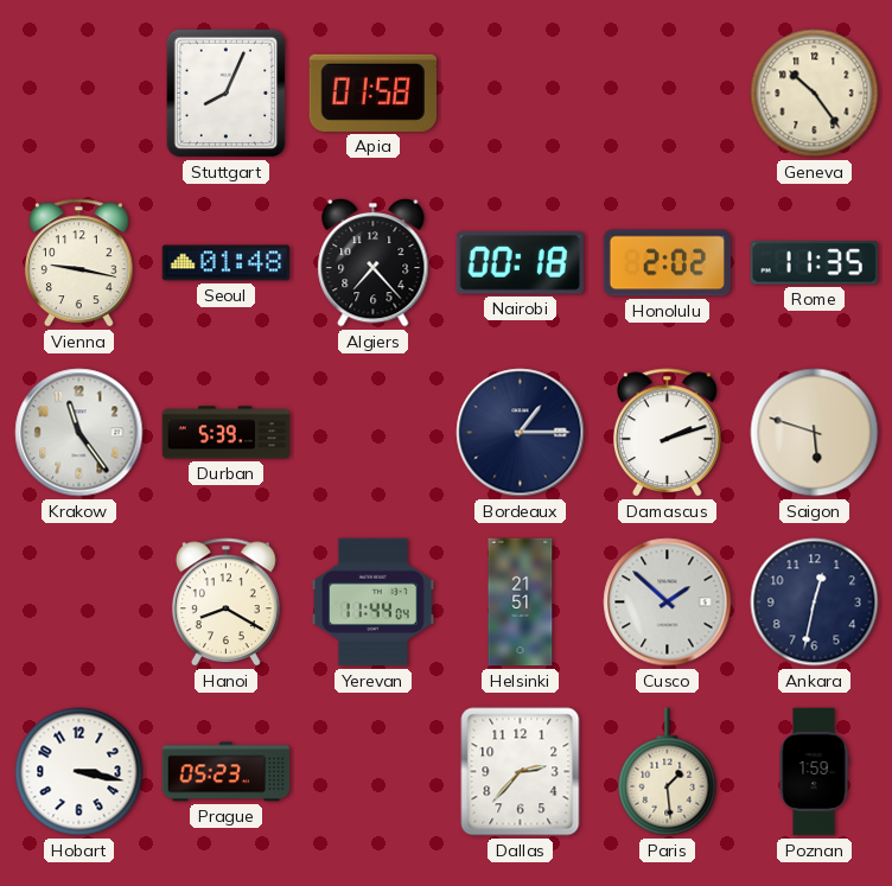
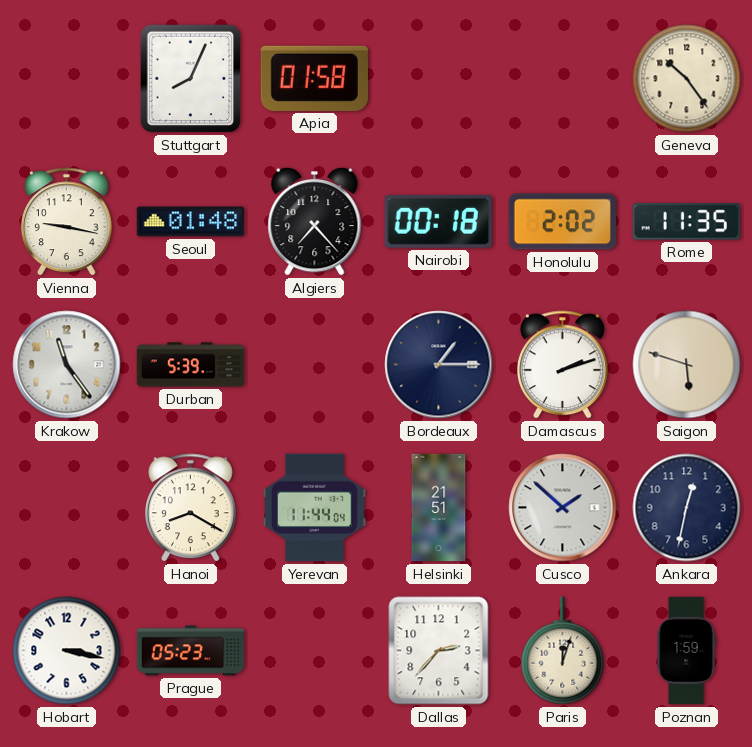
Paris: 1:29 -> 12:03
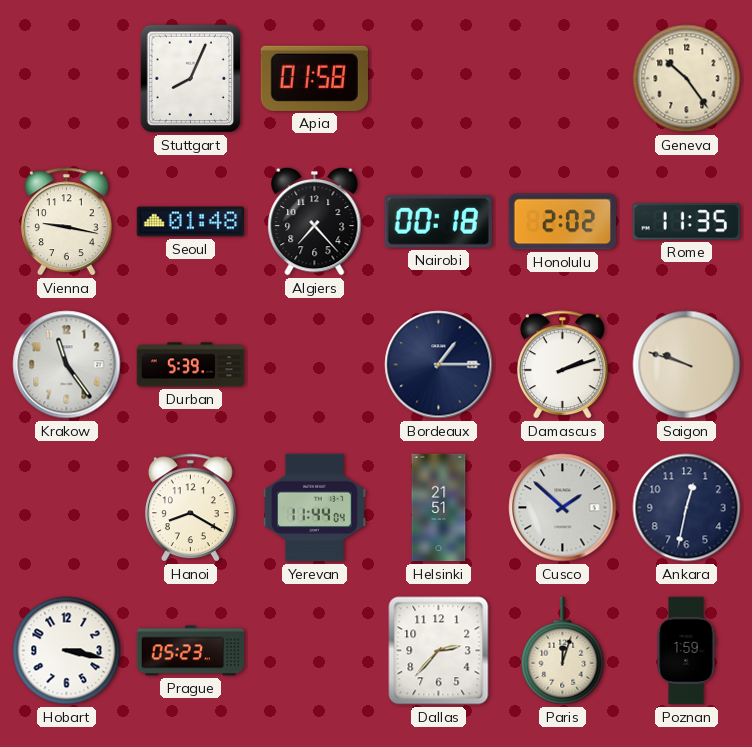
Saigon: 5:48 -> 9:48
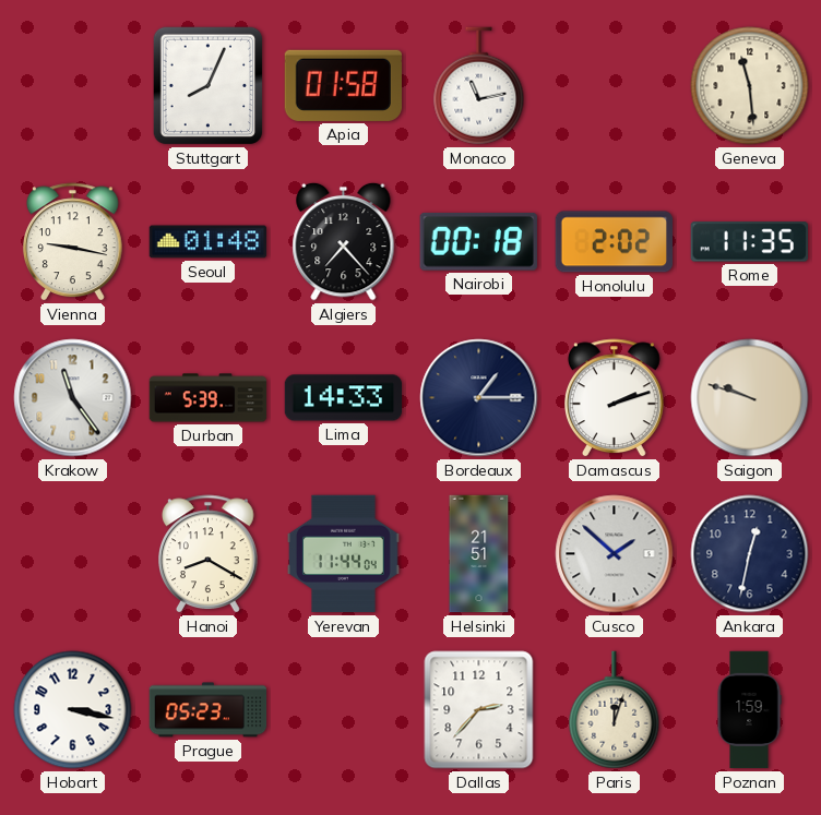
Monaco: none -> 11:13
Geneva: 10:24 -> 11:29
Lima: none -> 14:33
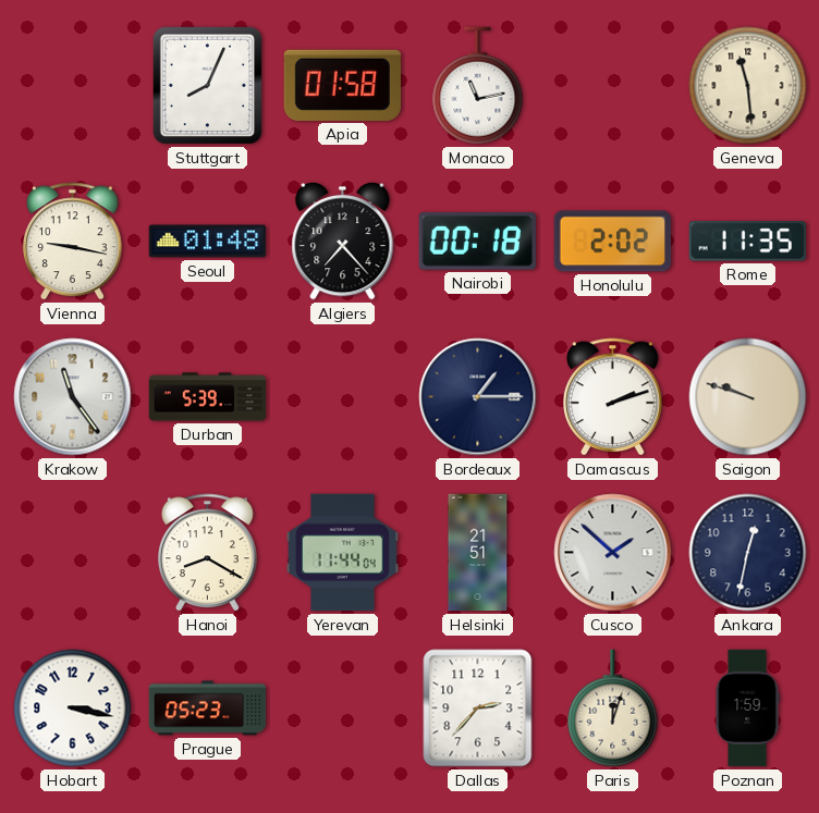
Lima: 14:33 -> none
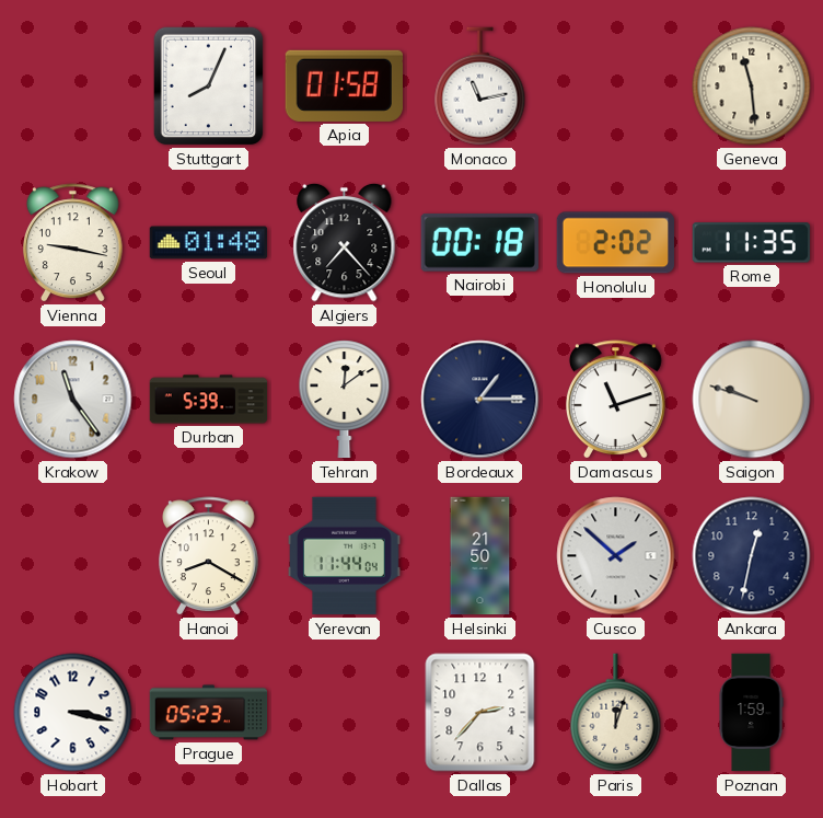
Tehran: none -> 12:09
Damascus: 2:12 -> 11:12
Helsinki: 21:51 -> 21:50
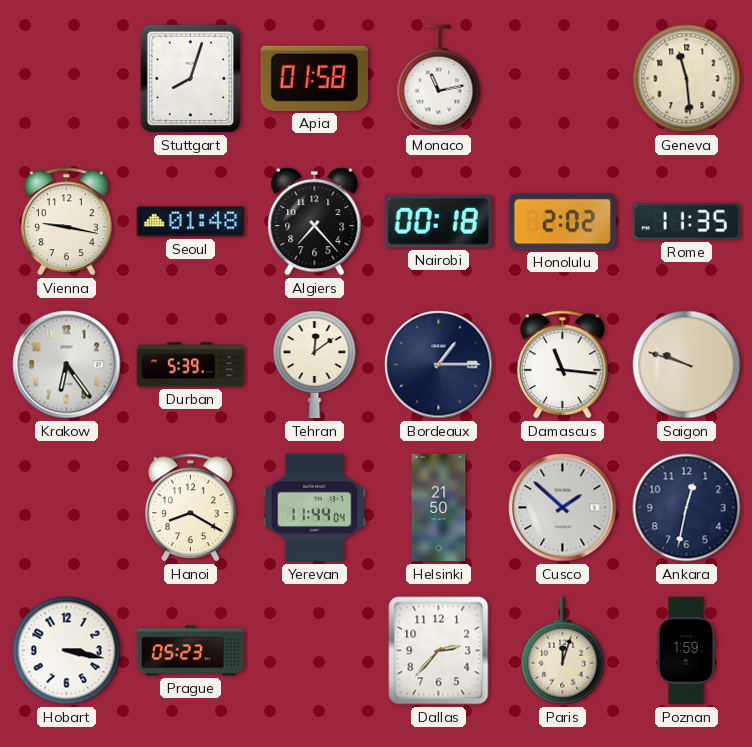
Stuttgart: 8:04 -> 8:03
Krakow: 11:24 -> 6:24
Damascus: 11:12 -> 11:16
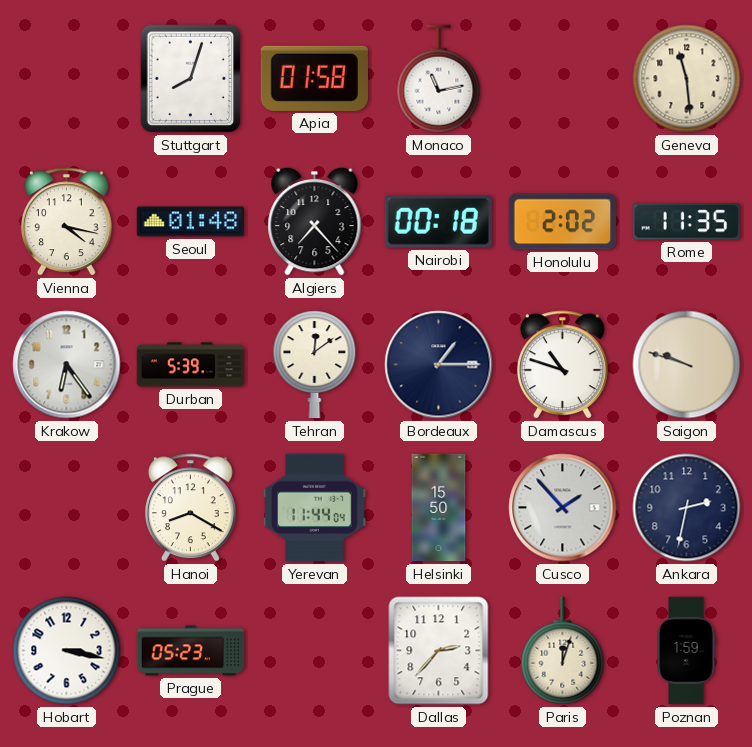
Vienna: 9:17 -> 4:17
Damascus: 11:16 -> 10:48
Helsinki: 21:50 -> 15:50
Cusco: 1:52 -> 1:53
Ankara: 12:32 -> 2:32
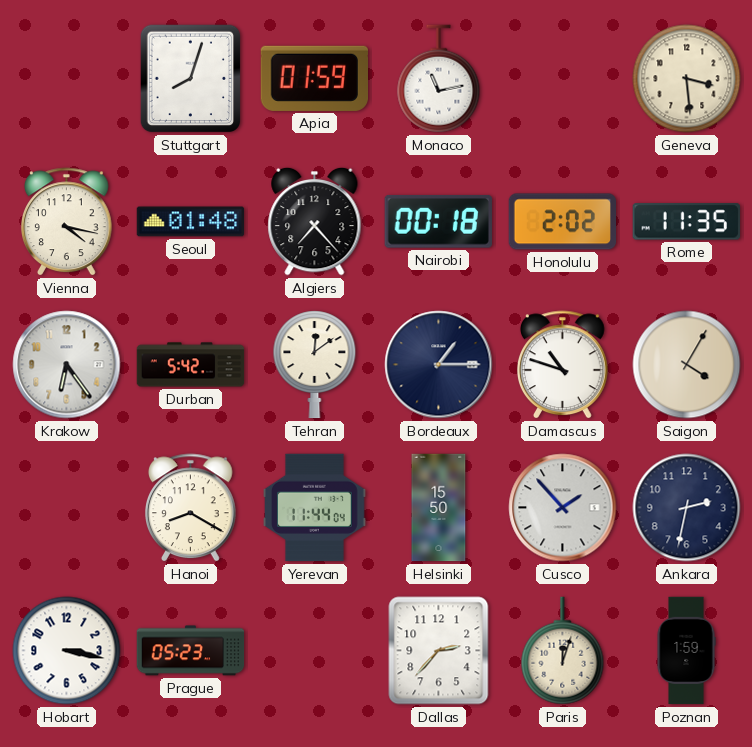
Apia: 01:58 -> 01:59
Geneva: 11:29 -> 3:29
Durban: 5:39 -> 5:42
Saigon: 9:48 -> 4:05
